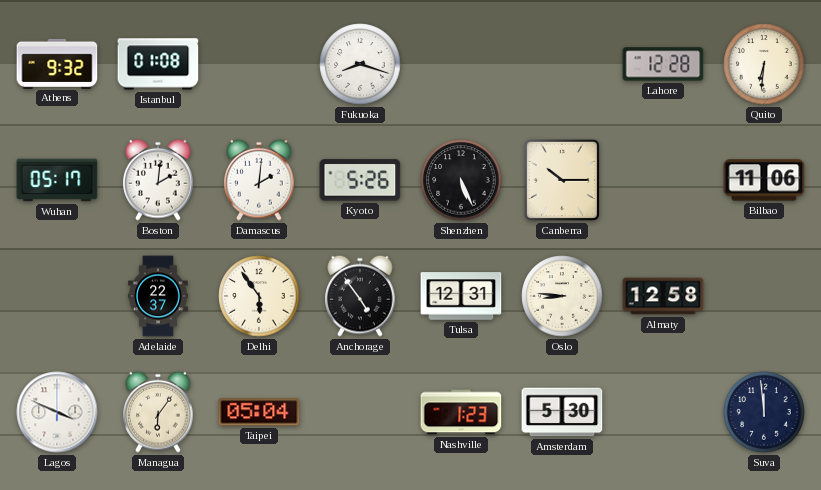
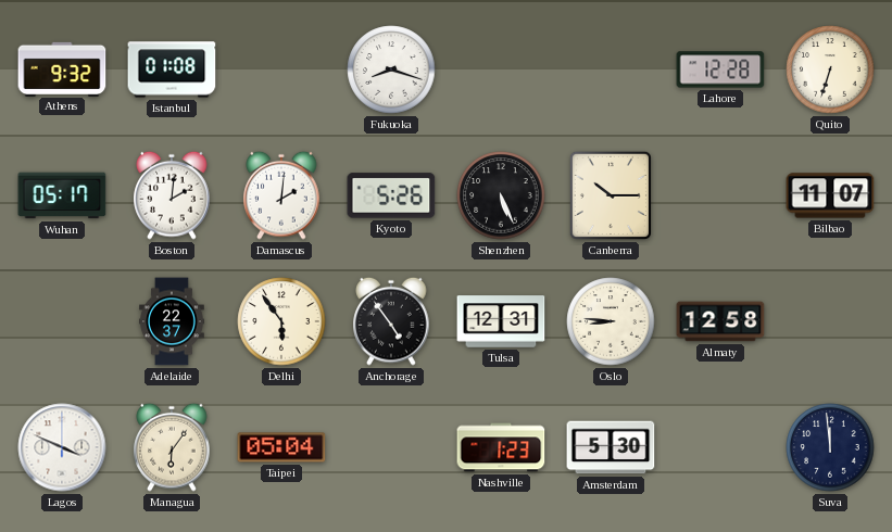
Quito: 6:31 -> 6:33
Bilbao: 11:06 -> 11:07
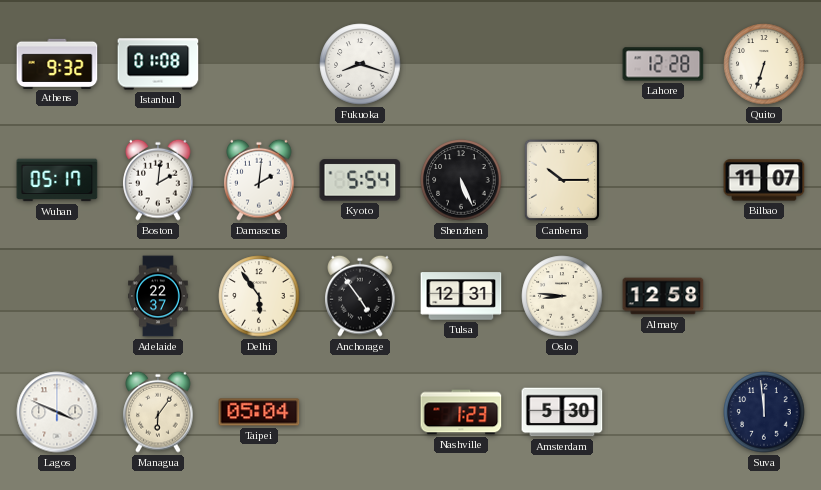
Kyoto: 5:26 -> 5:54
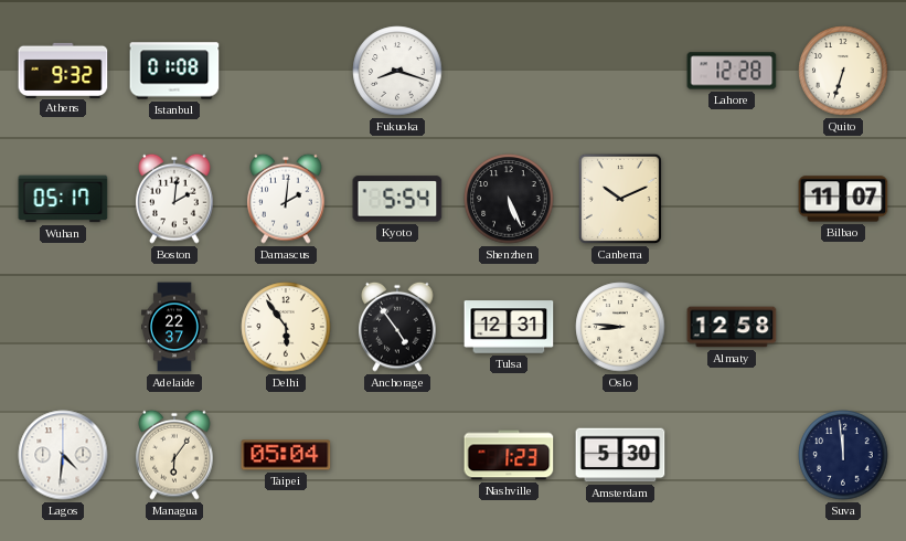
Canberra: 10:15 -> 10:11
Lagos: 3:49 -> 4:31
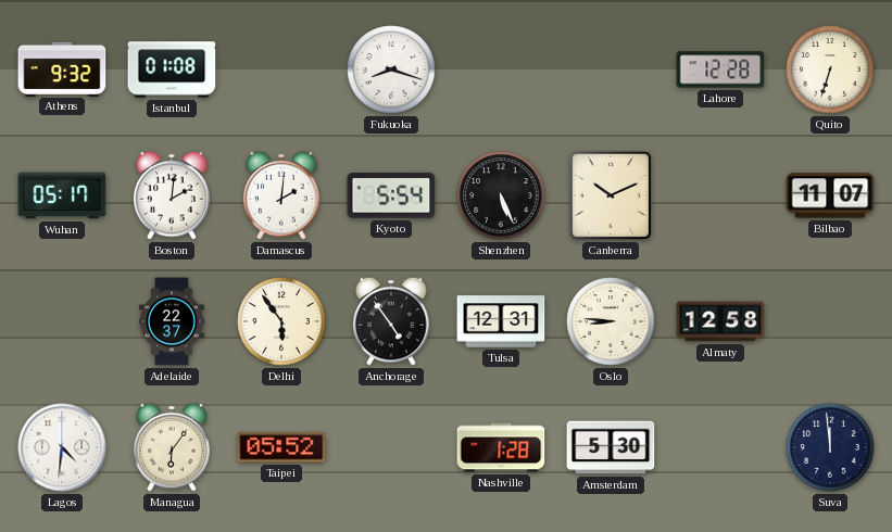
Taipei: 05:04 -> 05:52
Nashville: 1:23 -> 1:28
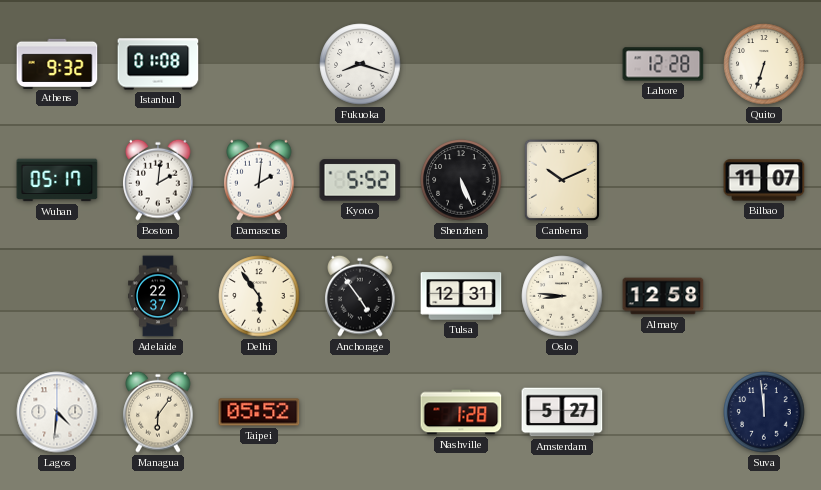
Kyoto: 5:54 -> 5:52
Amsterdam: 5:30 -> 5:27
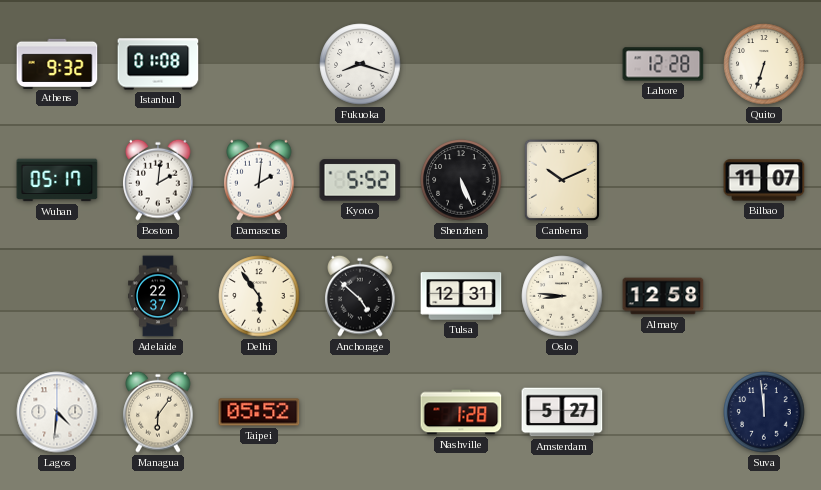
Anchorage: 4:54 -> 4:52
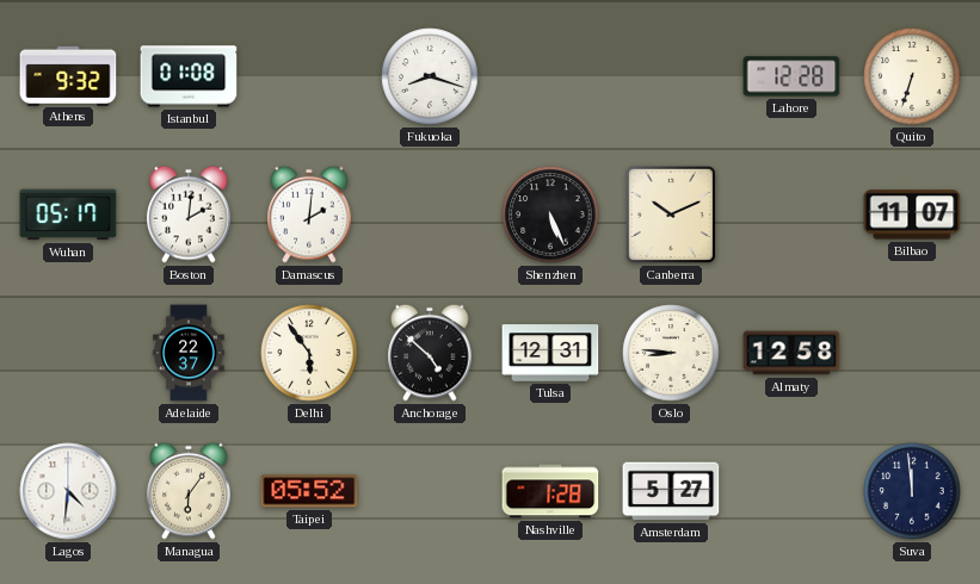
Kyoto: 5:52 -> none
